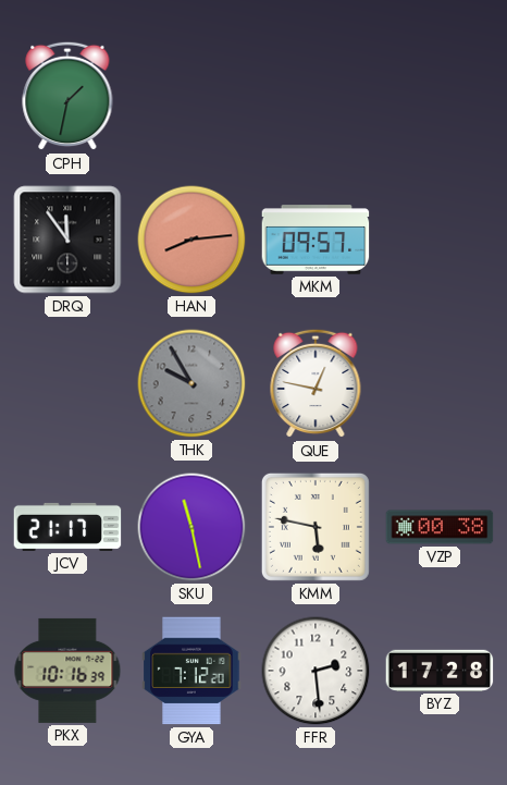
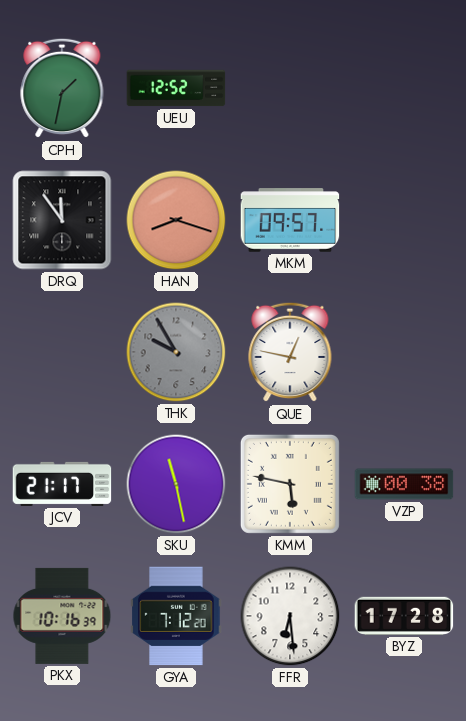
UEU: none -> 12:52
HAN: 8:14 -> 8:18
FFR: 2:29 -> 6:29
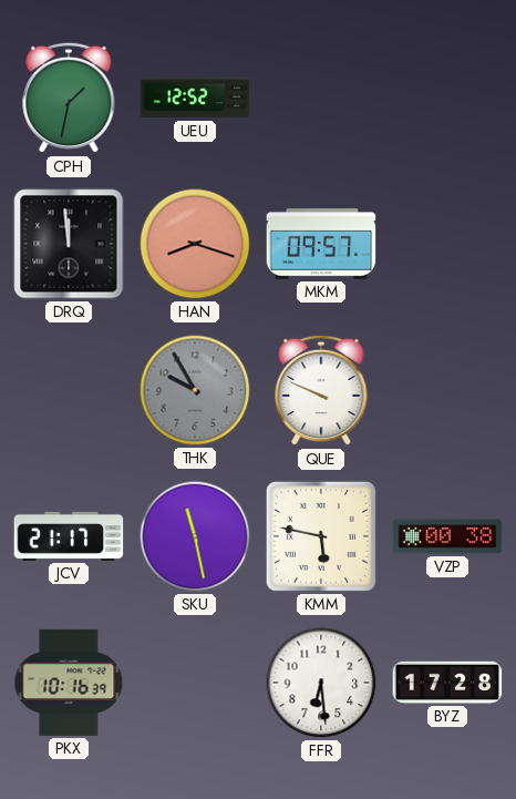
DRQ: 11:54 -> 11:59
QUE: 12:47 -> 9:49
GYA: 7:12 -> none
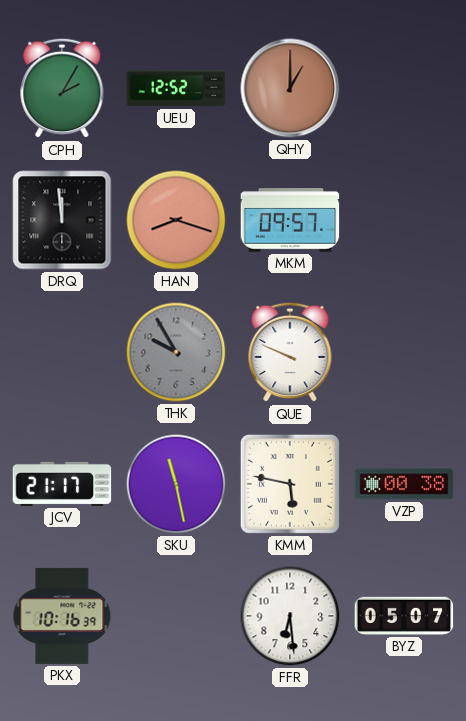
CPH: 1:32 -> 2:05
QHY: none -> 1:00
BYZ: 17:28 -> 05:07
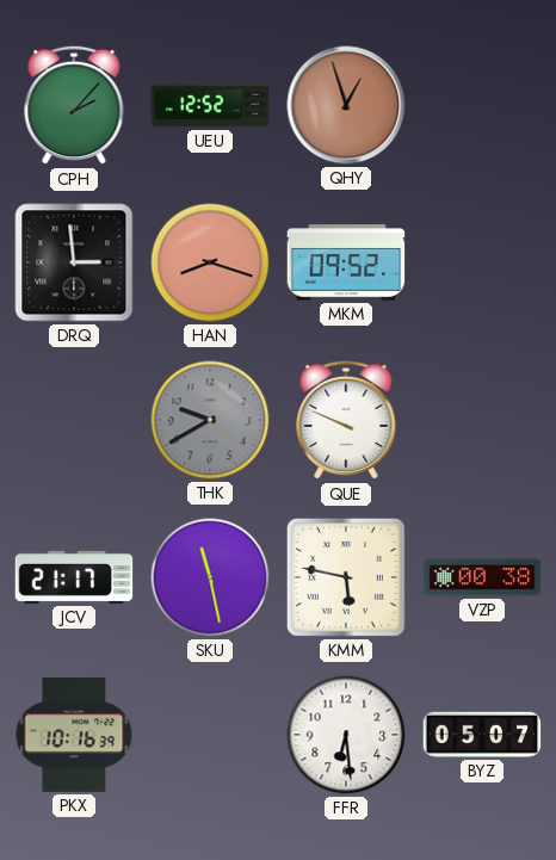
CPH: 2:05 -> 2:07
QHY: 1:00 -> 12:57
DRQ: 11:59 -> 2:59
MKM: 09:57 -> 09:52
THK: 9:55 -> 9:40
